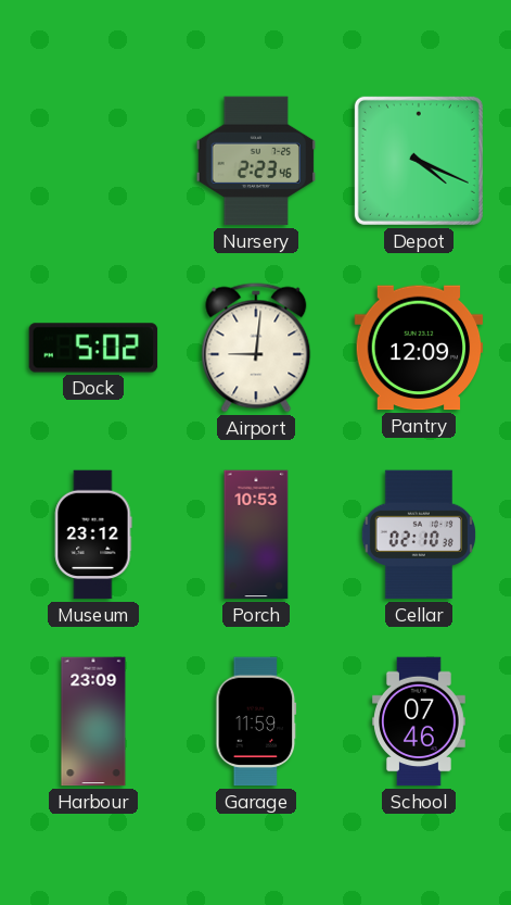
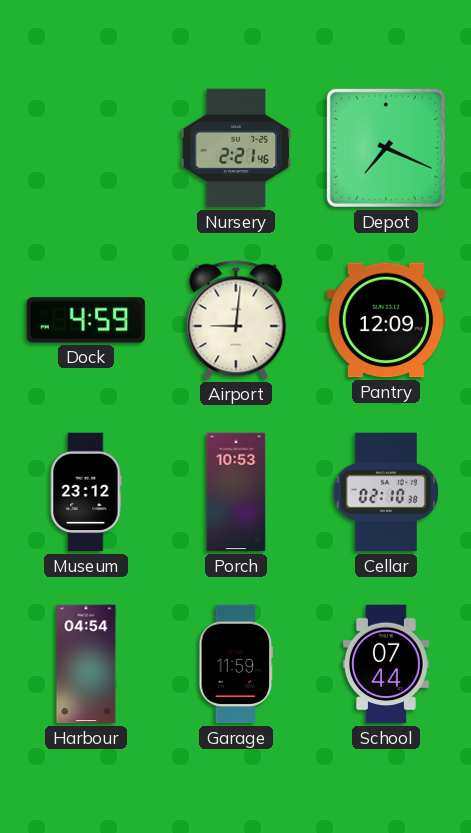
Nursery: 2:23 -> 2:21
Depot: 4:19 -> 7:19
Dock: 5:02 -> 4:59
Harbour: 23:09 -> 04:54
School: 07:46 -> 07:44
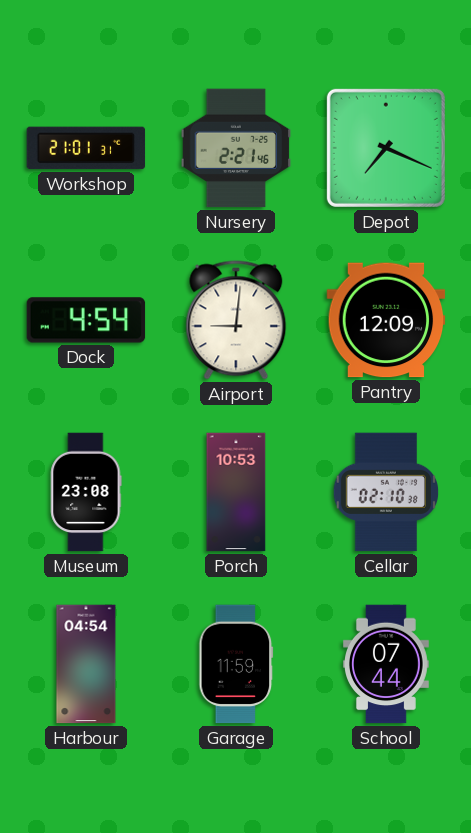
Workshop: none -> 21:01
Dock: 4:59 -> 4:54
Museum: 23:12 -> 23:08
